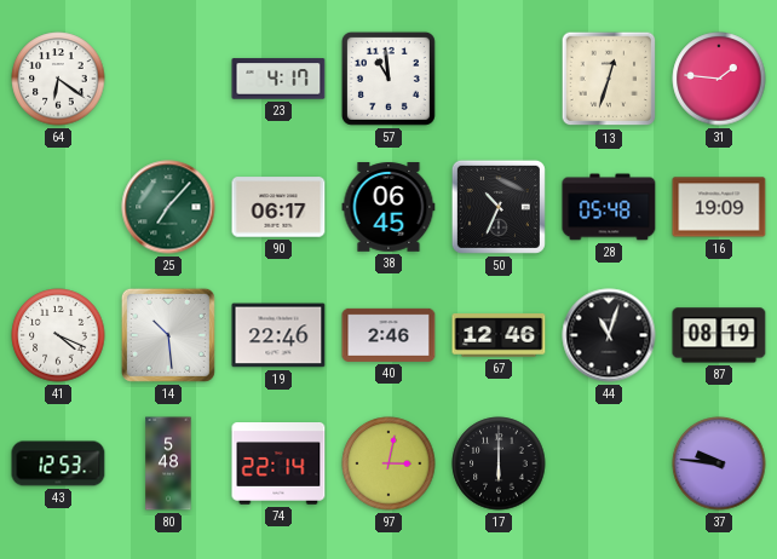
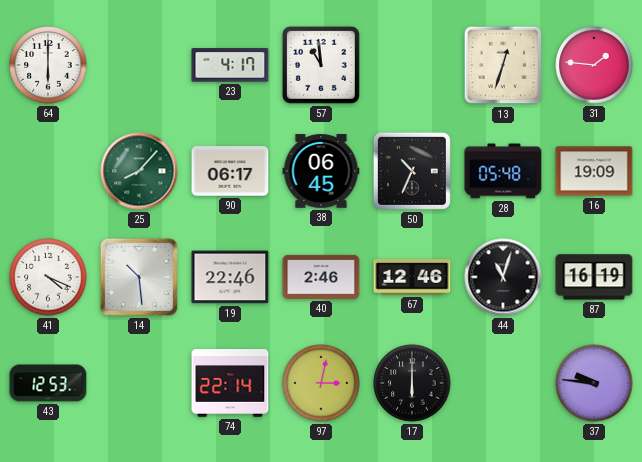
64: 6:21 -> 6:00
25: 7:07 -> 8:07
87: 08:19 -> 16:19
80: 5:48 -> none
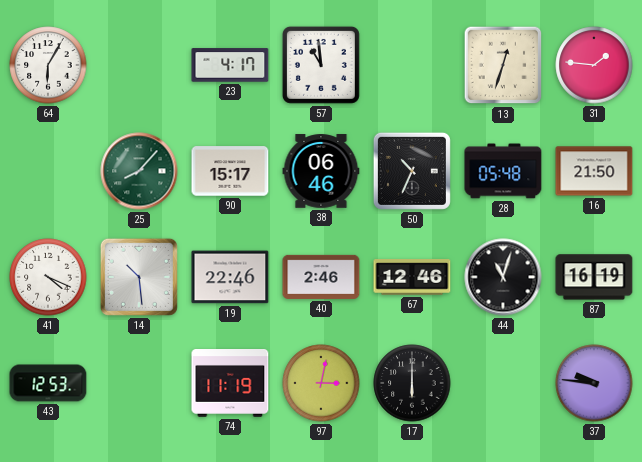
64: 6:00 -> 6:05
90: 06:17 -> 15:17
38: 06:45 -> 06:46
16: 19:09 -> 21:50
74: 22:14 -> 11:19
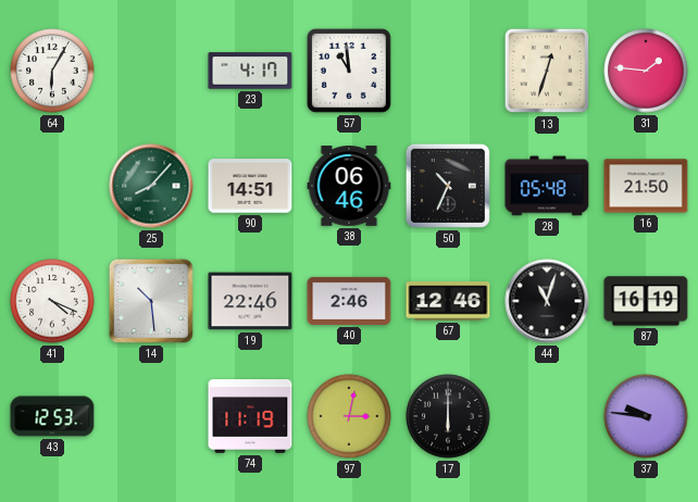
90: 15:17 -> 14:51
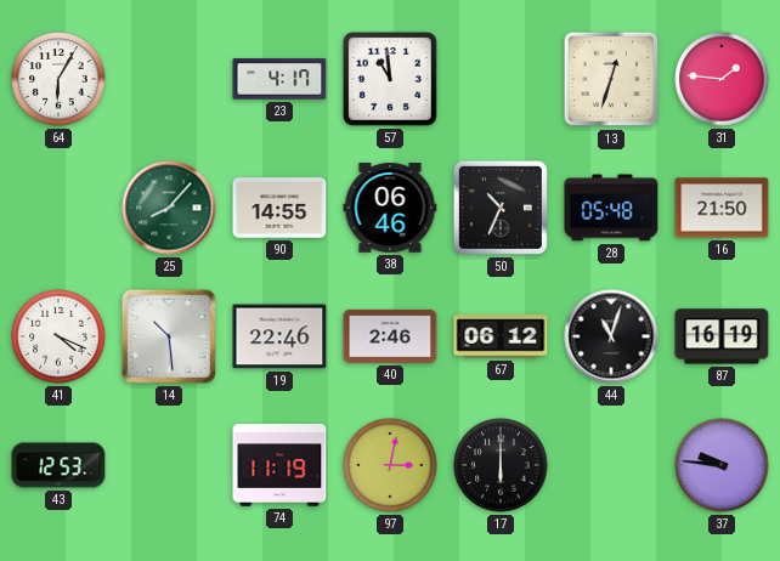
90: 14:51 -> 14:55
67: 12:46 -> 06:12
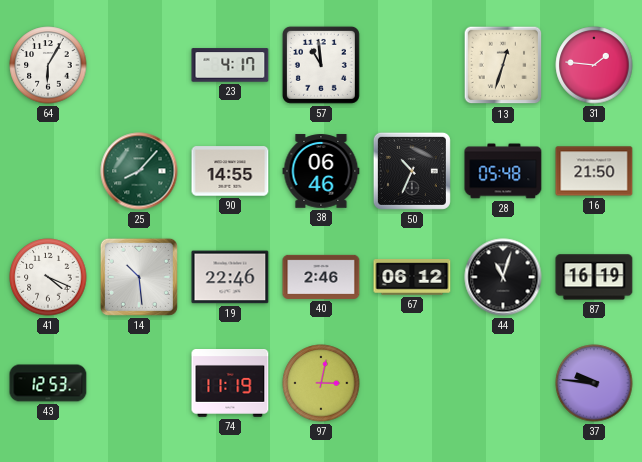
17: 6:00 -> none
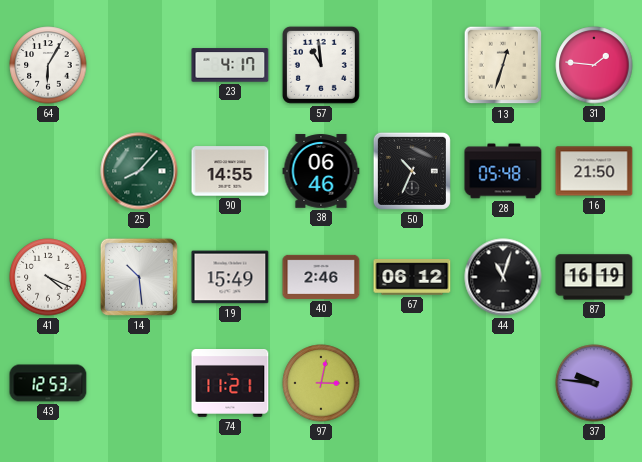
19: 22:46 -> 15:49
74: 11:19 -> 11:21
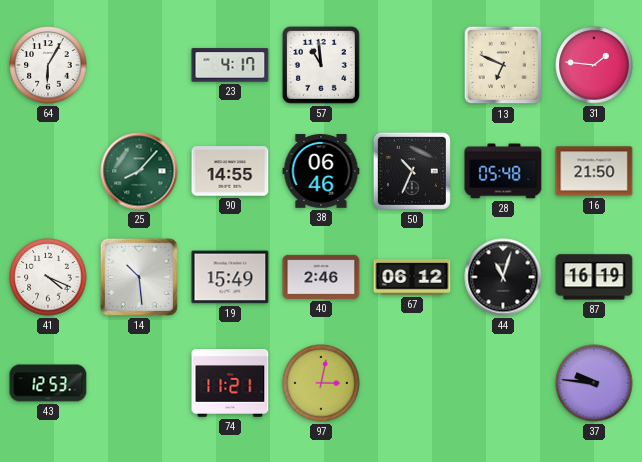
13: 12:33 -> 6:49
